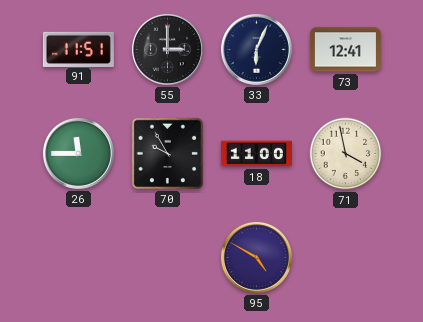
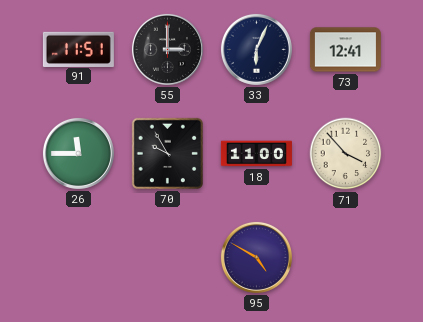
71: 3:58 -> 3:53
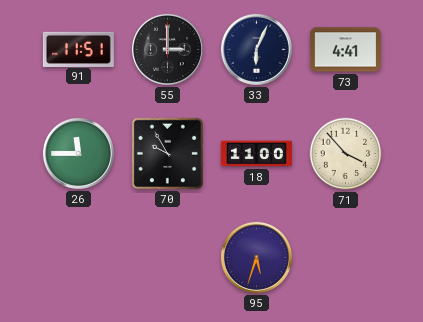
73: 12:41 -> 4:41
95: 4:50 -> 5:33
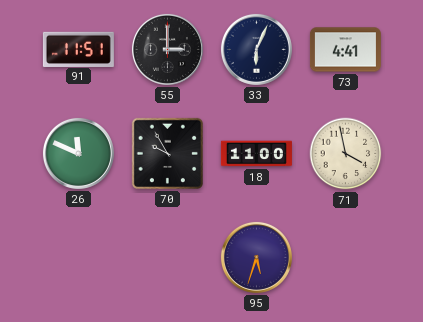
26: 11:45 -> 11:49
71: 3:53 -> 3:58
